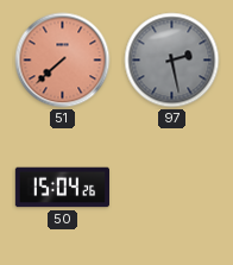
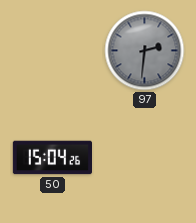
51: 7:38 -> none
97: 2:28 -> 2:31
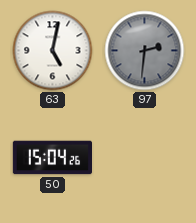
63: none -> 5:02
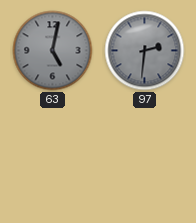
63 dial: white -> grey
50: 15:04 -> none
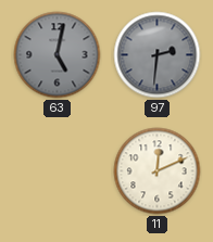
11: none -> 12:11
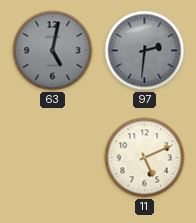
11: 12:11 -> 5:11
